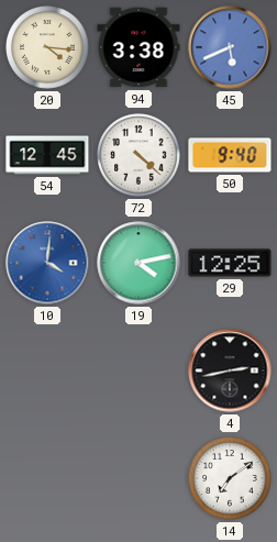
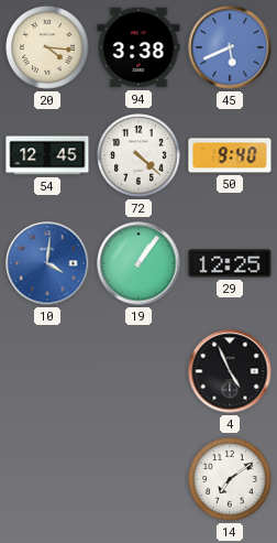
19: 4:13 -> 1:06
4: 2:43 -> 4:56
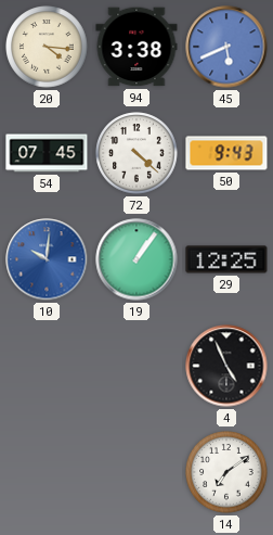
54: 12:45 -> 07:45
50: 9:40 -> 9:43
10: 4:01 -> 10:01
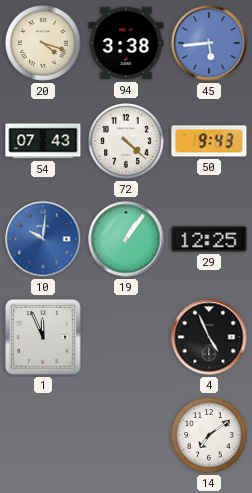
20: 4:16 -> 4:18
45: 5:41 -> 5:44
54: 07:45 -> 07:43
1: none -> 11:56
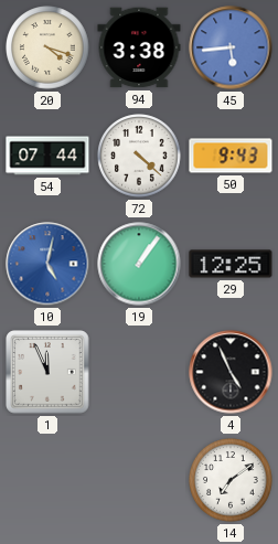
54: 07:43 -> 07:44
10: 10:01 -> 5:02
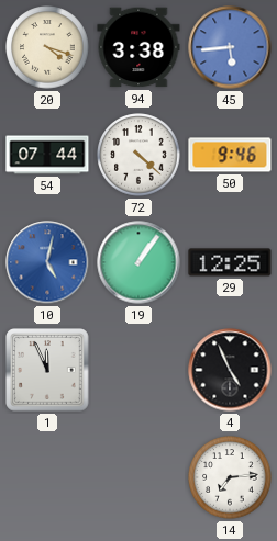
50: 9:43 -> 9:46
14: 7:09 -> 7:14
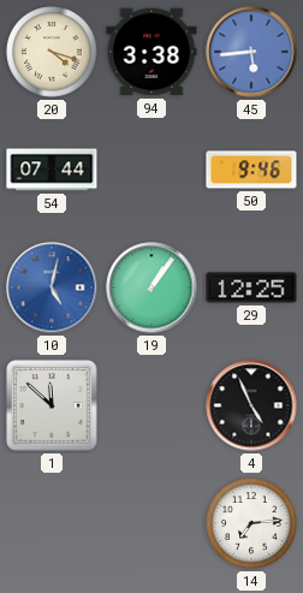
72: 4:22 -> none
1: 11:56 -> 11:52
